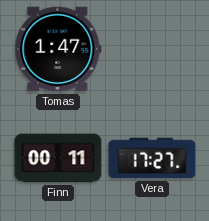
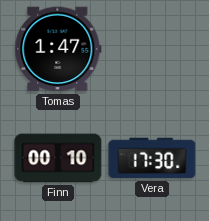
Finn: 00:11 -> 00:10
Vera: 17:27 -> 17:30
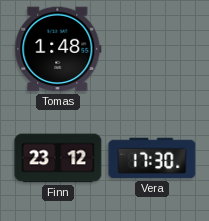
Tomas: 1:47 -> 1:48
Finn: 00:10 -> 23:12
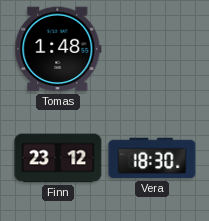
Vera: 17:30 -> 18:30
